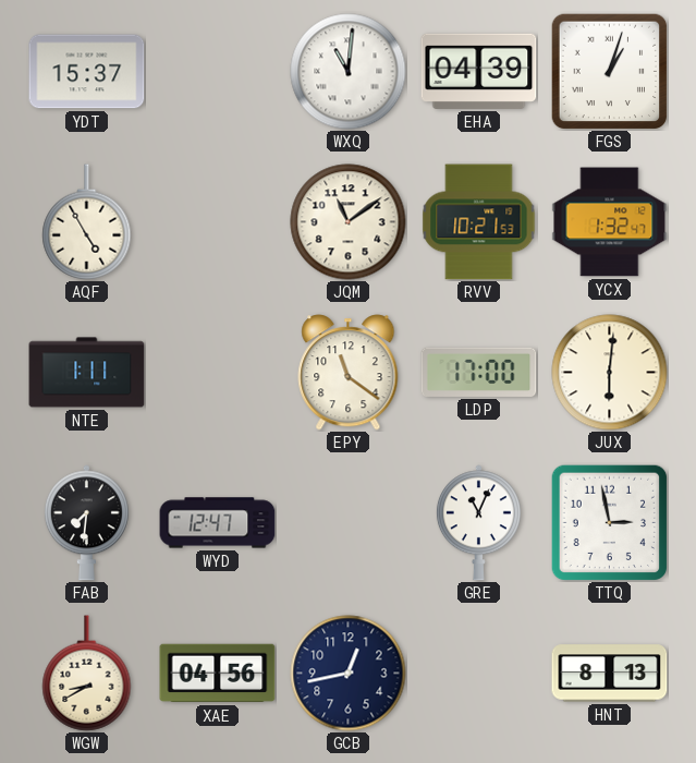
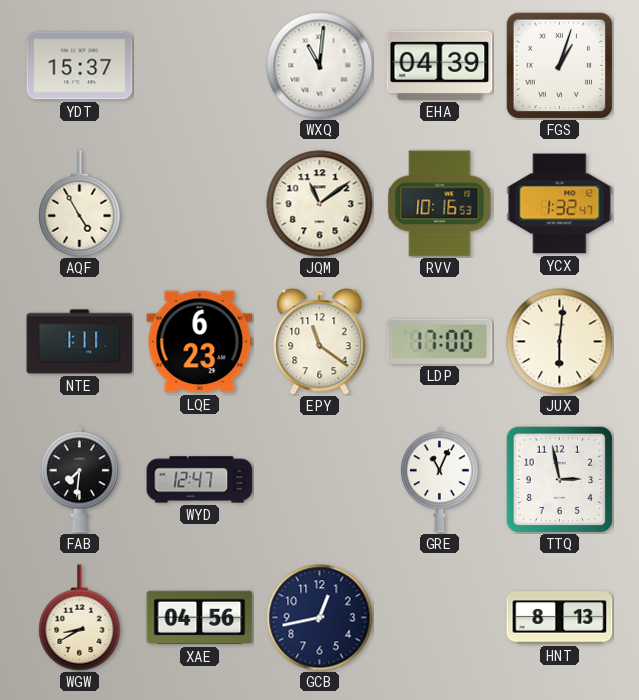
RVV: 10:21 -> 10:16
LQE: none -> 6:23
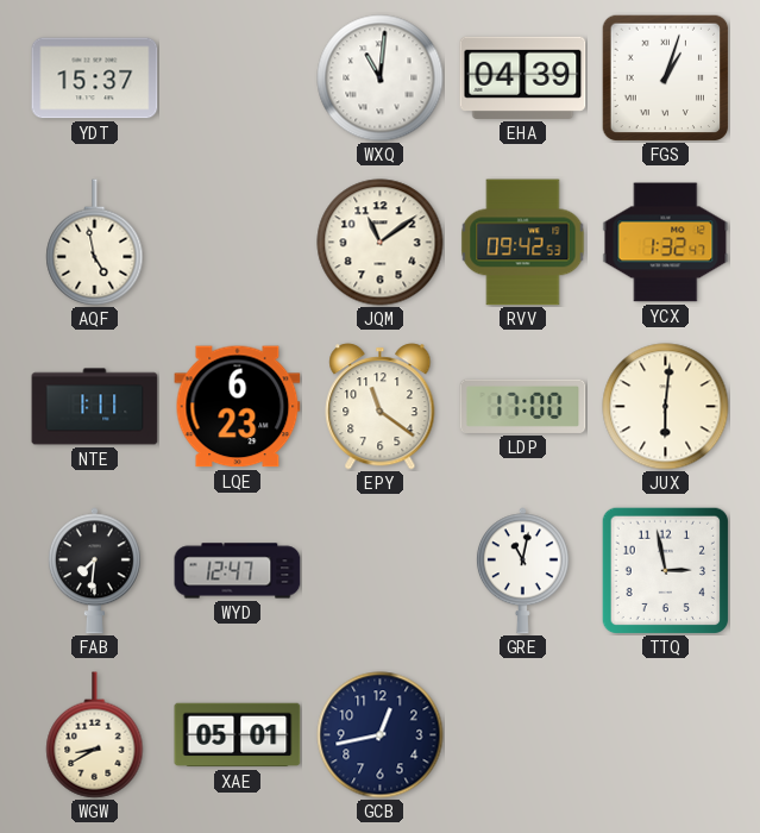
AQF: 4:55 -> 4:58
RVV: 10:16 -> 09:42
GRE: 11:04 -> 11:02
XAE: 04:56 -> 05:01
HNT: 8:13 -> none
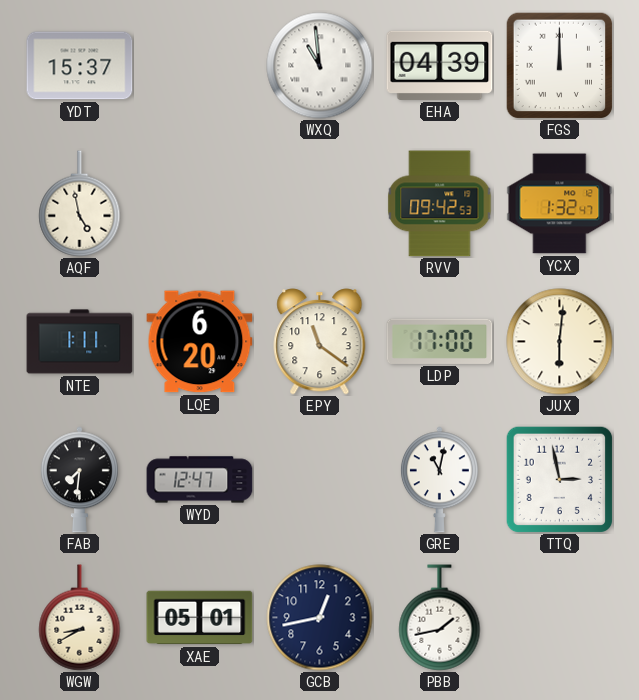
WXQ: 11:01 -> 10:59
FGS: 1:03 -> 12:00
JQM: 11:09 -> none
LQE: 6:23 -> 6:20
PBB: none -> 1:43
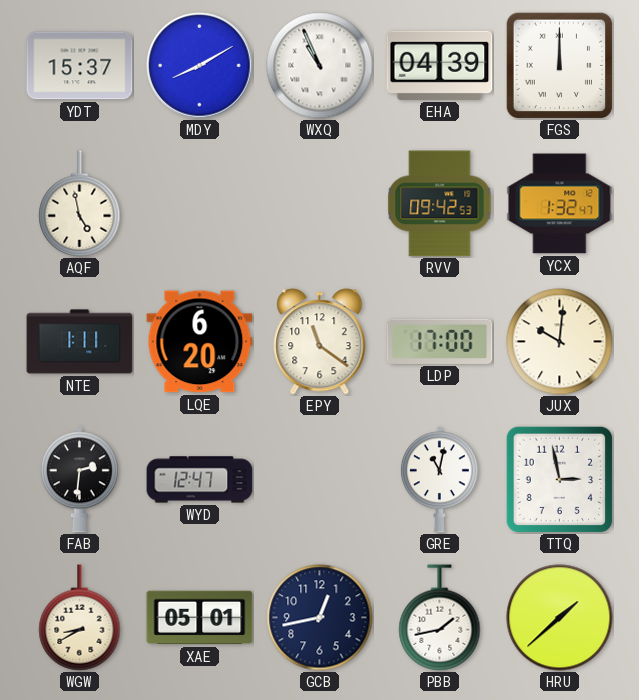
MDY: none -> 8:10
WXQ: 10:59 -> 10:56
JUX: 6:01 -> 10:01
FAB: 7:31 -> 2:31
HRU: none -> 1:38
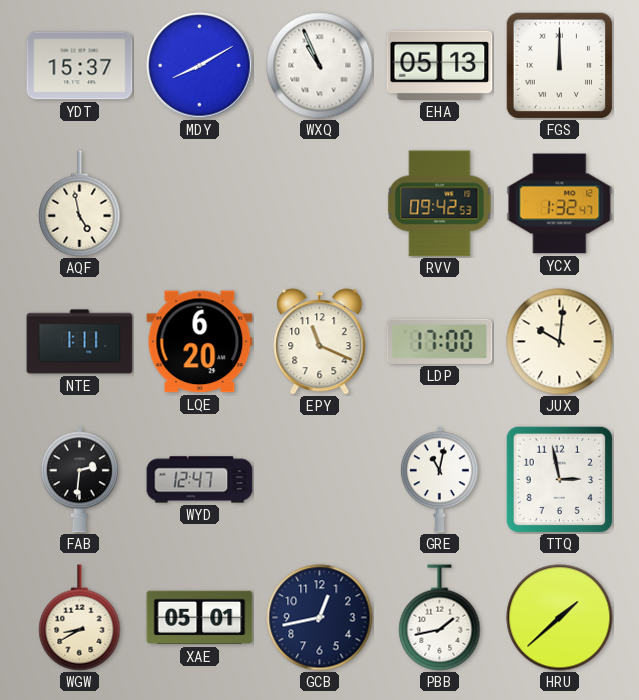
EHA: 04:39 -> 05:13
EPY: 11:21 -> 11:19
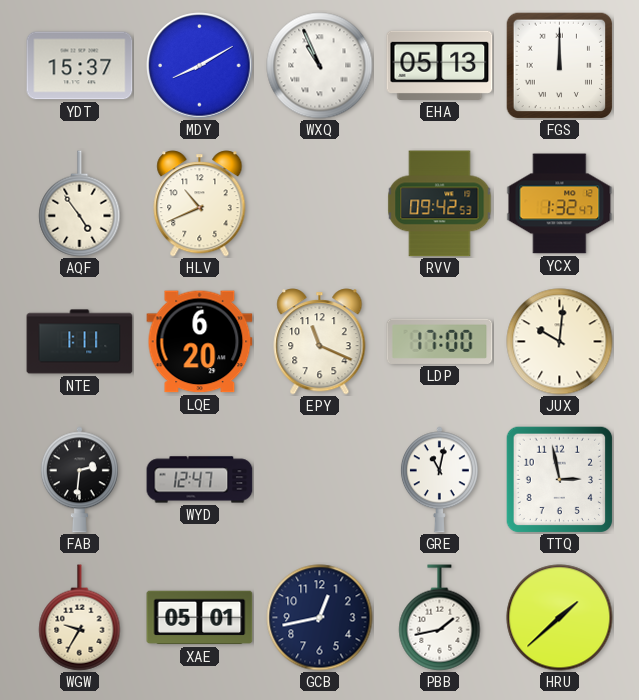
AQF: 4:58 -> 4:54
HLV: none -> 10:41
WGW: 8:40 -> 9:35
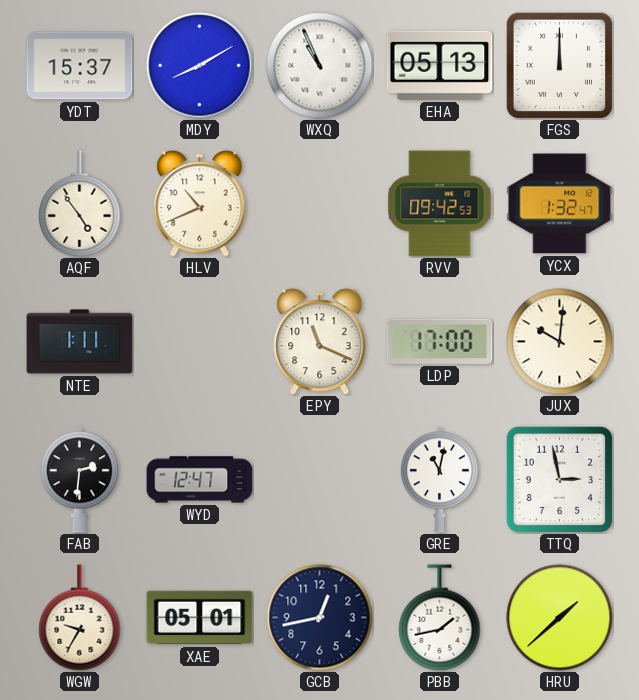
LQE: 6:20 -> none
